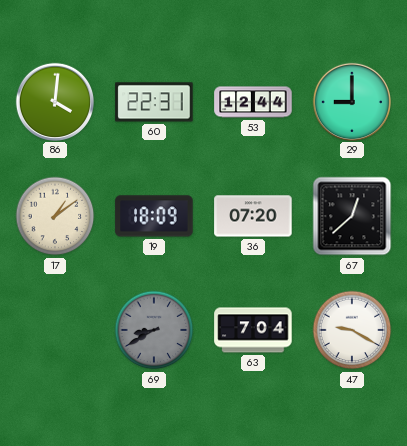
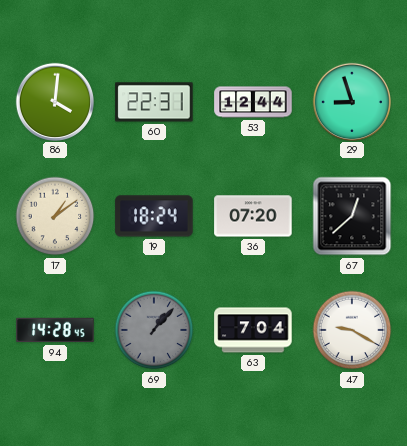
29: 9:00 -> 8:57
19: 18:09 -> 18:24
94: none -> 14:28
69: 8:40 -> 1:07
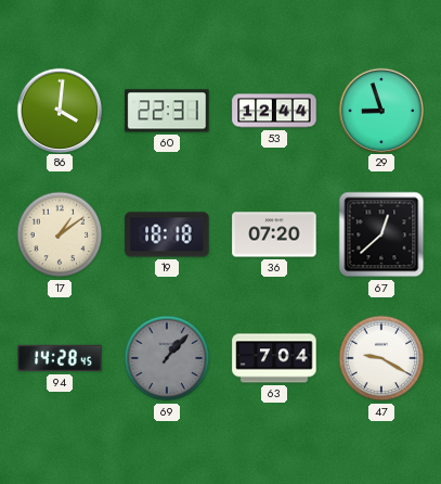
19: 18:24 -> 18:18
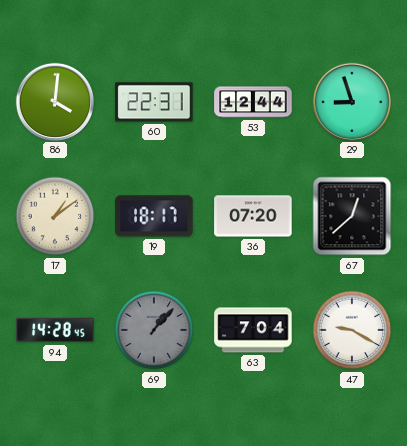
19: 18:18 -> 18:17
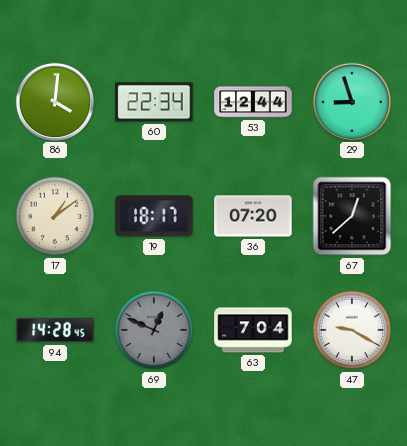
60: 22:31 -> 22:34
69: 1:07 -> 12:49
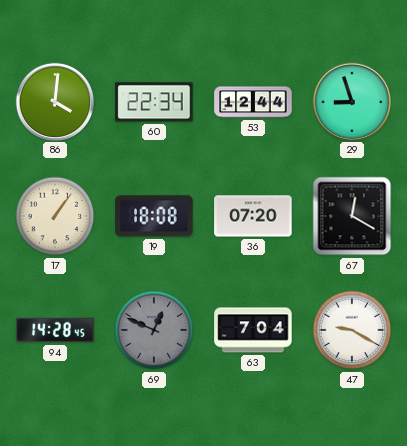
17: 1:09 -> 1:06
19: 18:17 -> 18:08
67: 12:38 -> 12:20
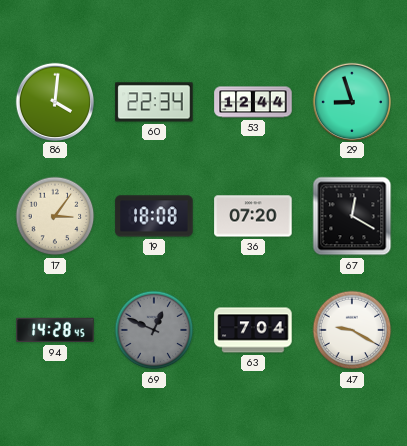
17: 1:06 -> 3:06
